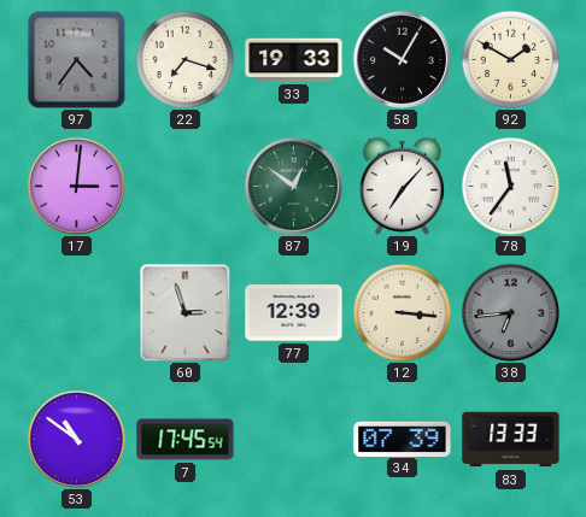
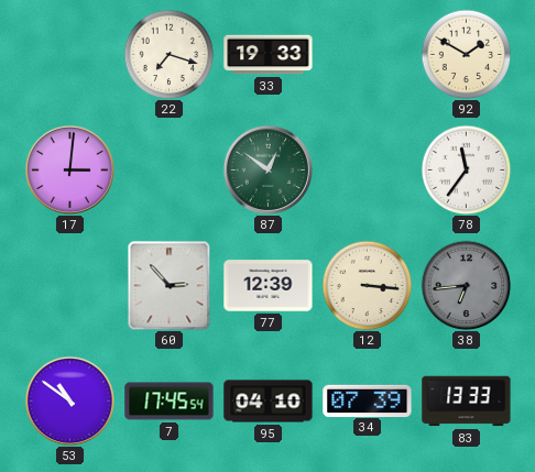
97: 4:36 -> none
58: 10:05 -> none
19: 7:07 -> none
60: 2:57 -> 2:53
95: none -> 04:10
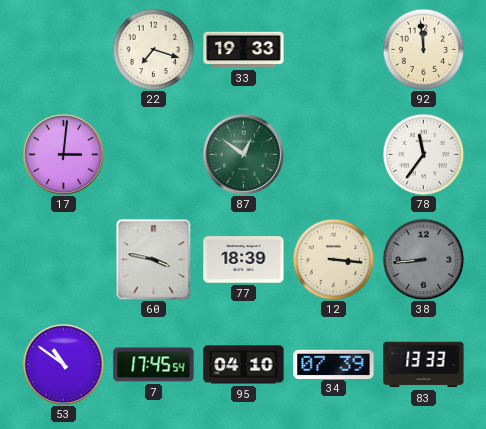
92: 1:50 -> 11:59
60: 2:53 -> 3:47
77: 12:39 -> 18:39
38: 6:44 -> 8:44
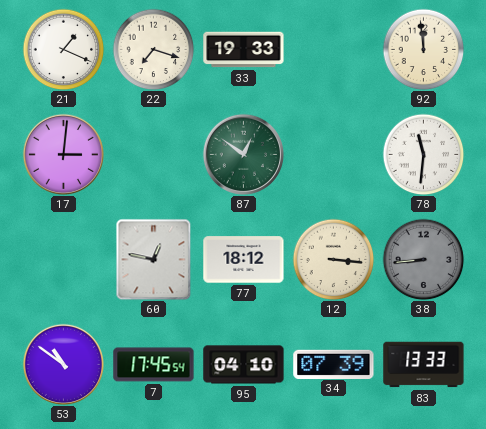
21: none -> 1:19
78: 11:36 -> 11:31
60: 3:47 -> 12:47
77: 18:39 -> 18:12
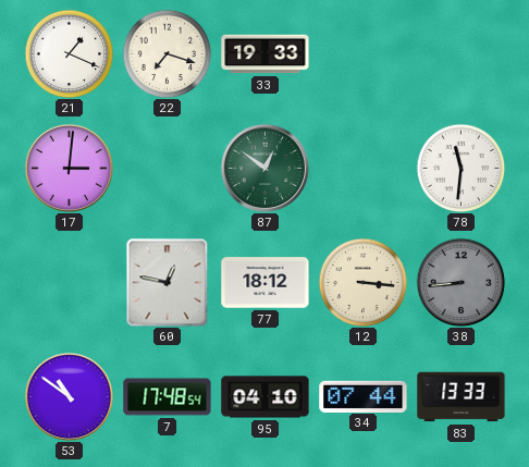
92: 11:59 -> none
7: 17:45 -> 17:48
34: 07:39 -> 07:44
